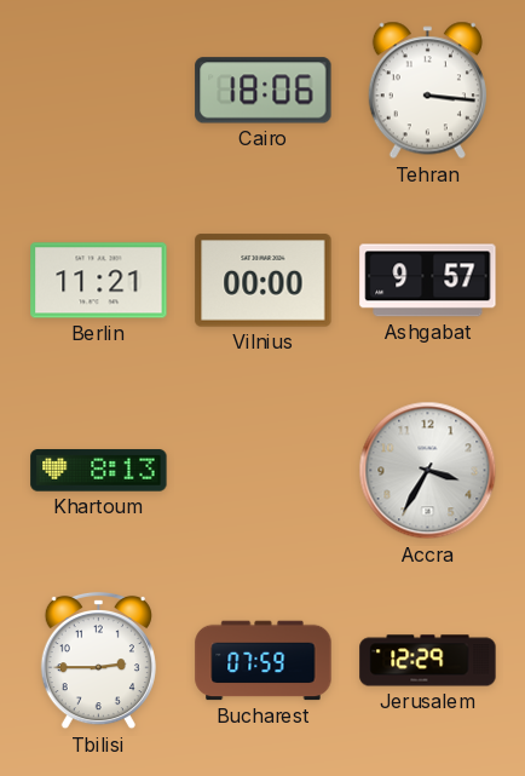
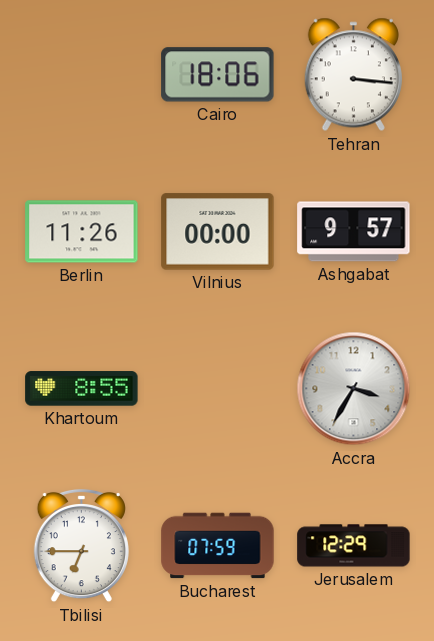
Berlin: 11:21 -> 11:26
Khartoum: 8:13 -> 8:55
Tbilisi: 2:45 -> 6:45
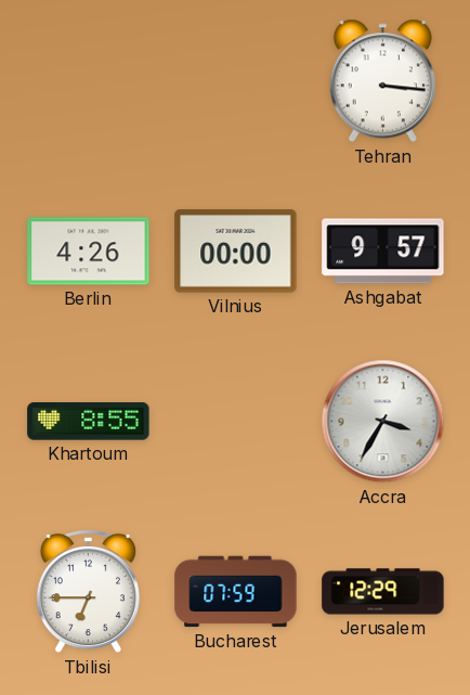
Cairo: 18:06 -> none
Berlin: 11:26 -> 4:26
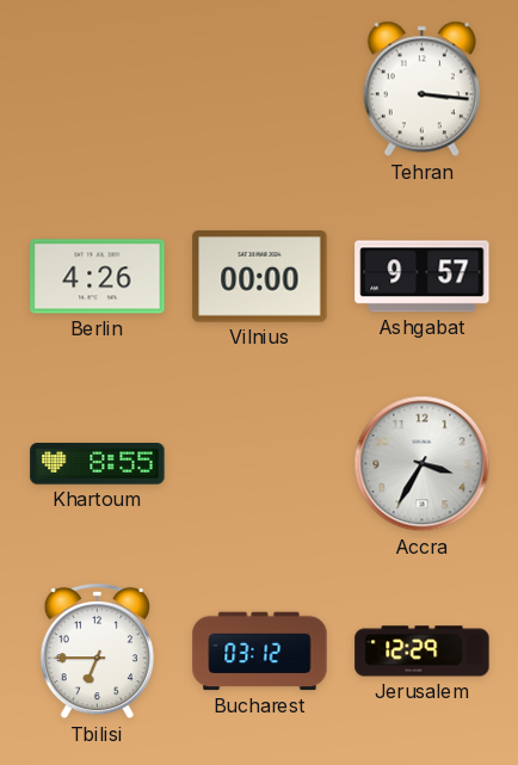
Bucharest: 07:59 -> 03:12
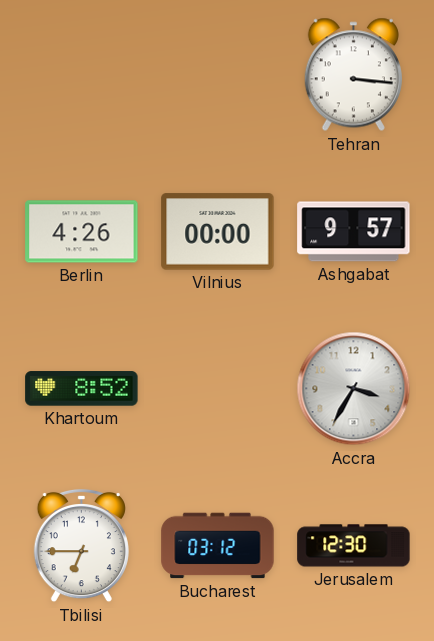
Khartoum: 8:55 -> 8:52
Jerusalem: 12:29 -> 12:30
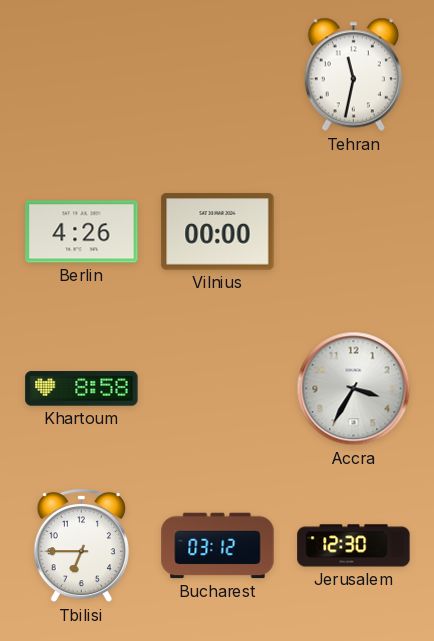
Tehran: 3:16 -> 11:32
Ashgabat: 9:57 -> none
Khartoum: 8:52 -> 8:58
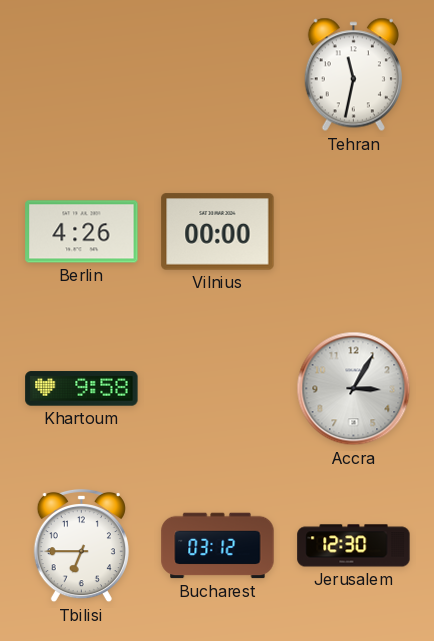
Khartoum: 8:58 -> 9:58
Accra: 3:35 -> 3:05
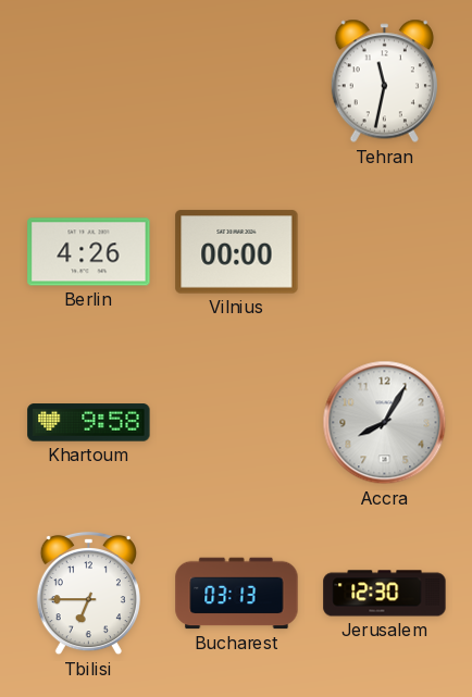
Accra: 3:05 -> 8:05
Bucharest: 03:12 -> 03:13
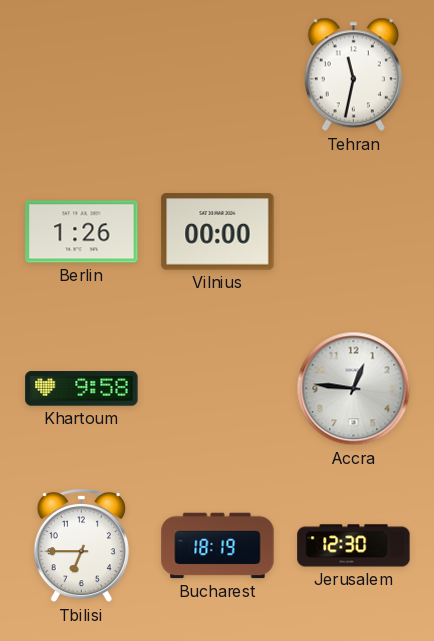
Berlin: 4:26 -> 1:26
Accra: 8:05 -> 12:46
Bucharest: 03:13 -> 18:19
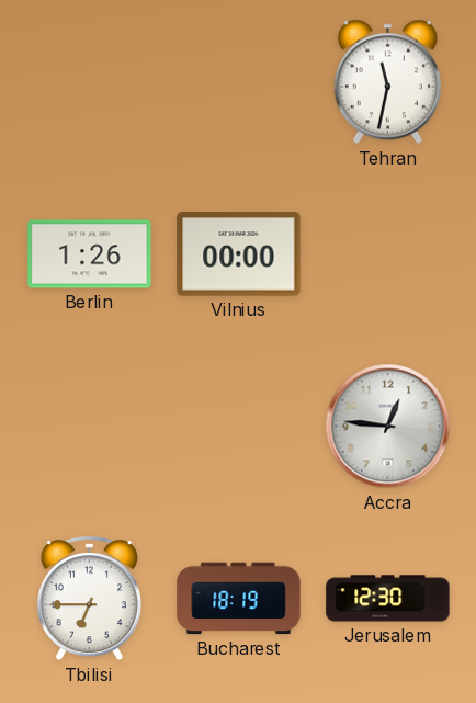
Khartoum: 9:58 -> none
